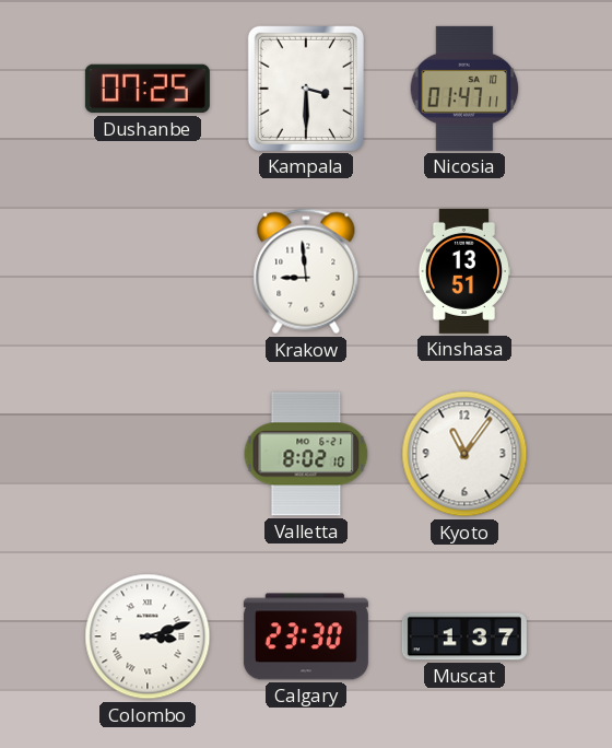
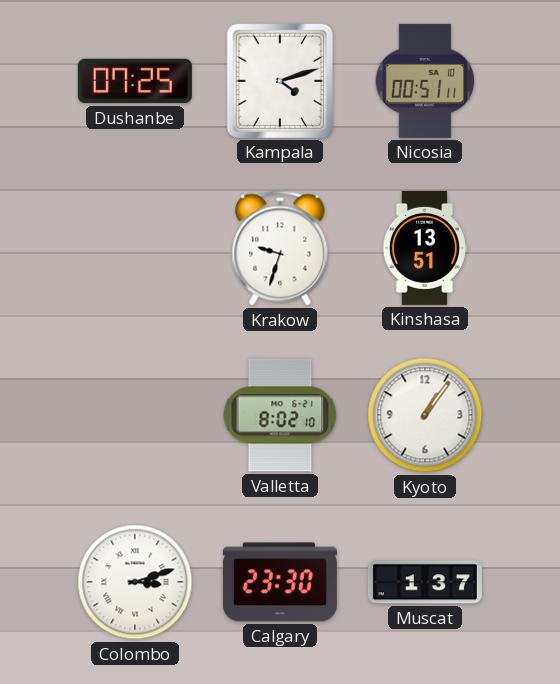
Kampala: 3:30 -> 4:12
Nicosia: 01:47 -> 00:51
Krakow: 8:59 -> 9:33
Kyoto: 11:06 -> 1:06
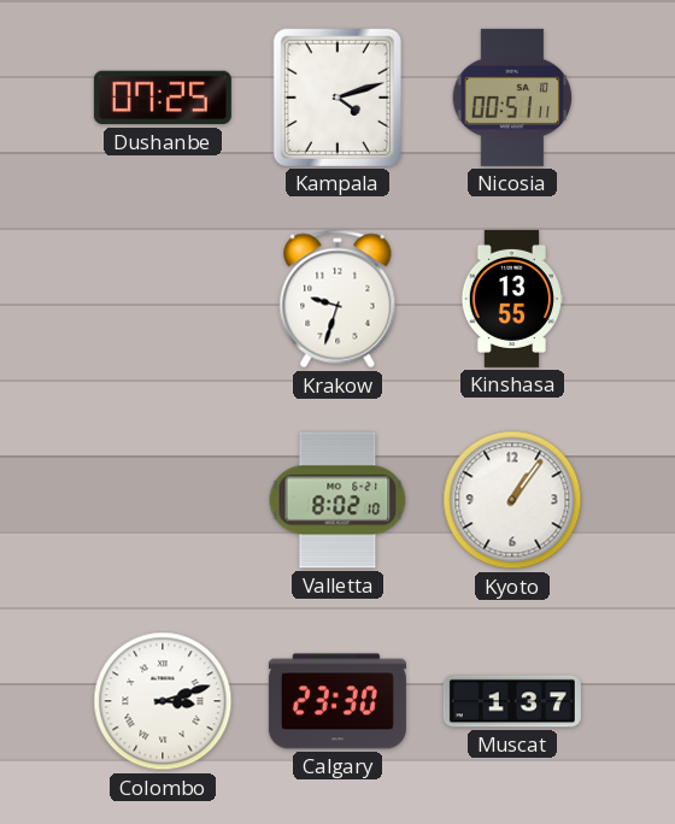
Kinshasa: 13:51 -> 13:55
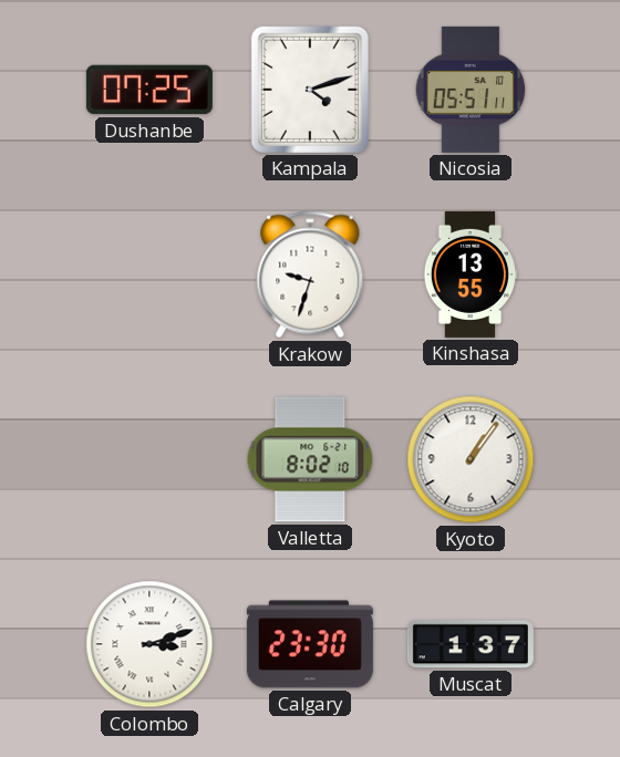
Nicosia: 00:51 -> 05:51
